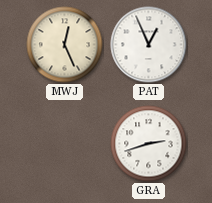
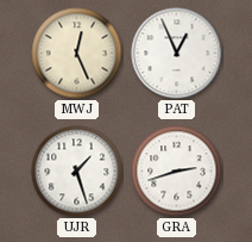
UJR: none -> 1:27
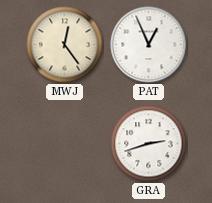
MWJ: 12:26 -> 12:24
UJR: 1:27 -> none
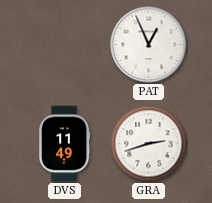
MWJ: 12:24 -> none
DVS: none -> 11:49
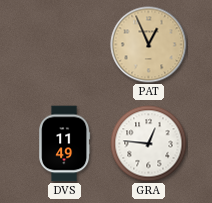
PAT dial: white -> champagne
GRA: 2:42 -> 12:46
